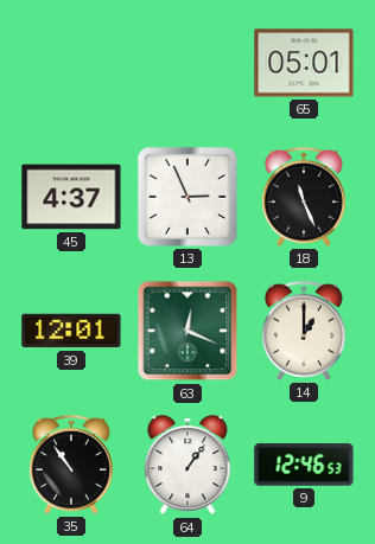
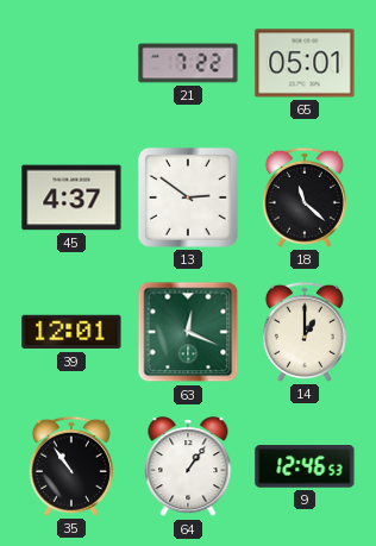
21: none -> 7:22
13: 2:56 -> 2:51
18: 11:26 -> 11:22
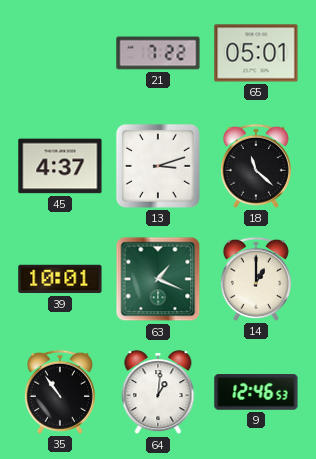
13: 2:51 -> 3:12
39: 12:01 -> 10:01
63: 12:19 -> 1:19
64: 1:06 -> 1:01
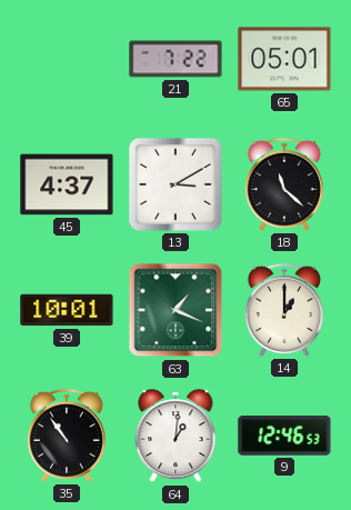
13: 3:12 -> 3:10
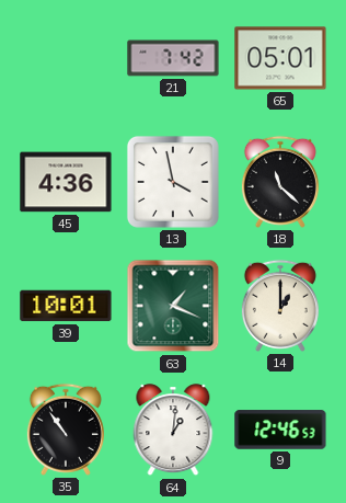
21: 7:22 -> 7:42
45: 4:37 -> 4:36
13: 3:10 -> 3:58
